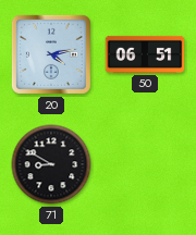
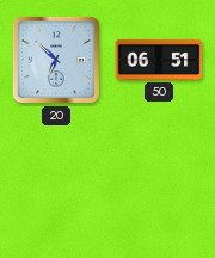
20: 4:13 -> 6:52
71: 8:50 -> none
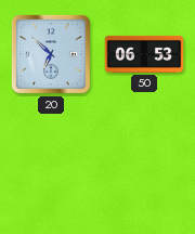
50: 06:51 -> 06:53
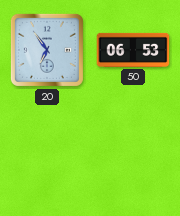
20: 6:52 -> 6:54
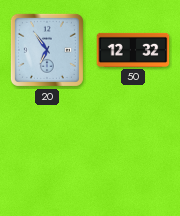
50: 06:53 -> 12:32
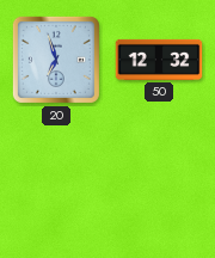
20: 6:54 -> 6:57
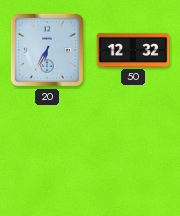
20: 6:57 -> 6:35
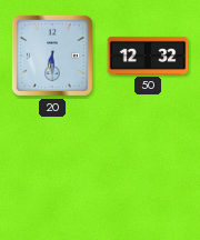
20: 6:35 -> 6:30
